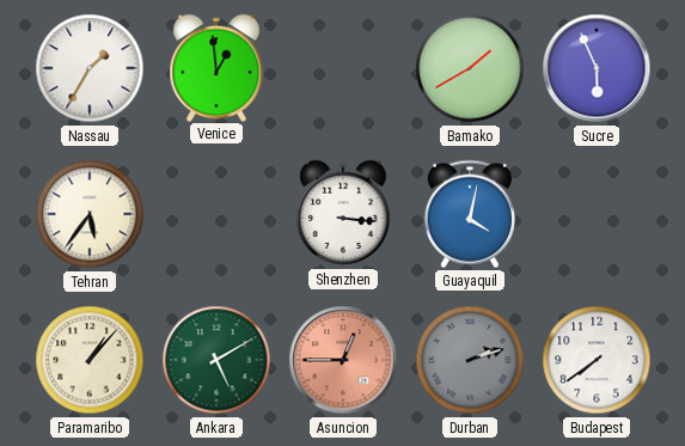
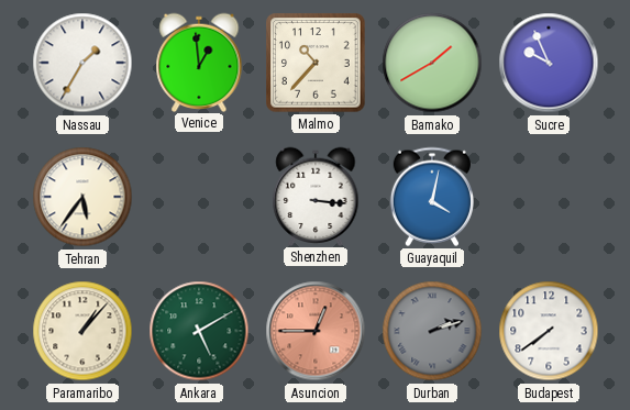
Malmo: none -> 10:37
Sucre: 5:56 -> 9:56
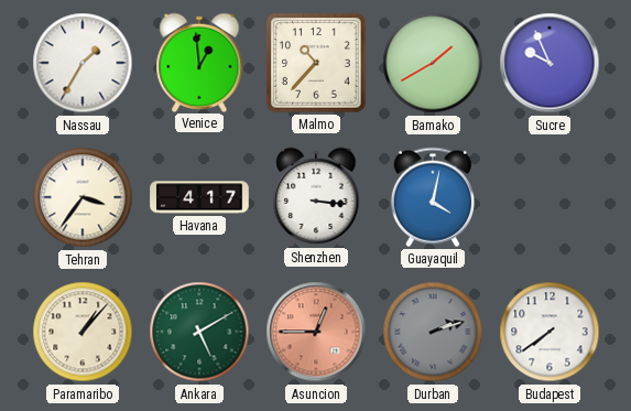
Tehran: 5:36 -> 3:36
Havana: none -> 4:17
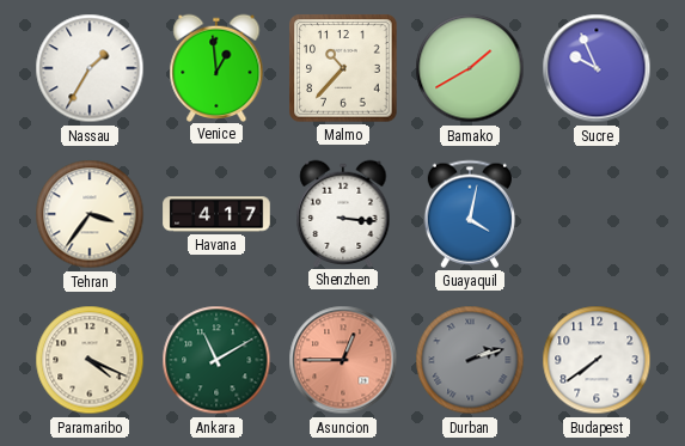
Paramaribo: 1:07 -> 4:19
Ankara: 5:10 -> 11:10
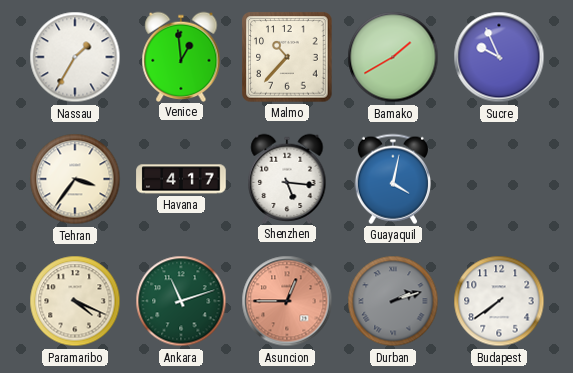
Shenzhen: 3:16 -> 5:16
Ankara: 11:10 -> 11:12
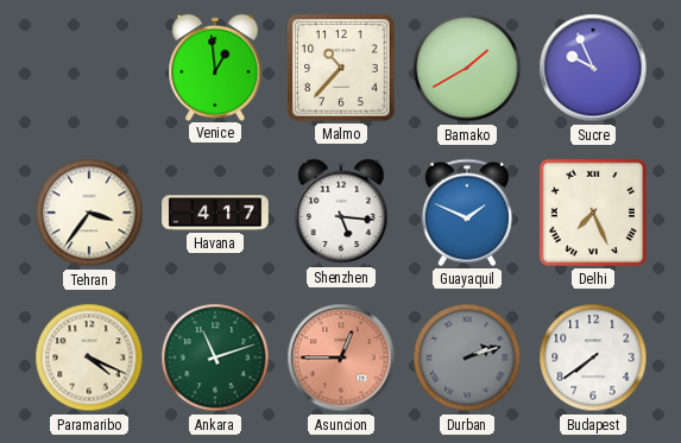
Nassau: 1:35 -> none
Guayaquil: 4:02 -> 1:49
Delhi: none -> 7:26
